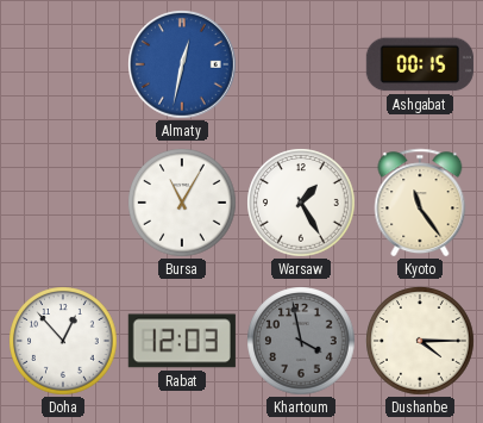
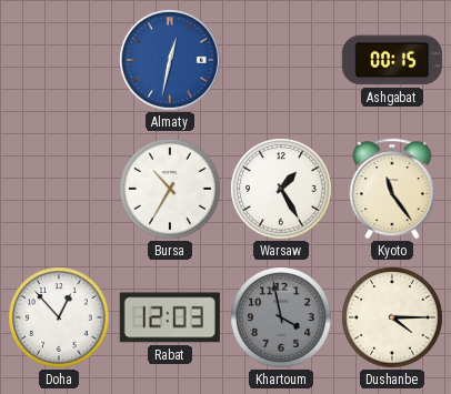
Bursa: 11:05 -> 10:35
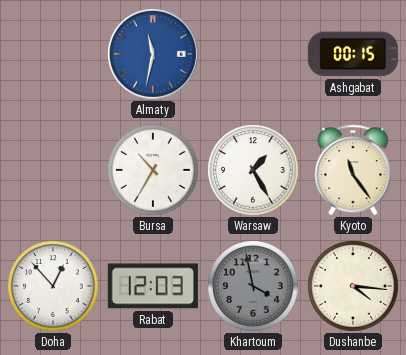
Almaty: 12:32 -> 11:32
Dushanbe: 4:15 -> 4:16
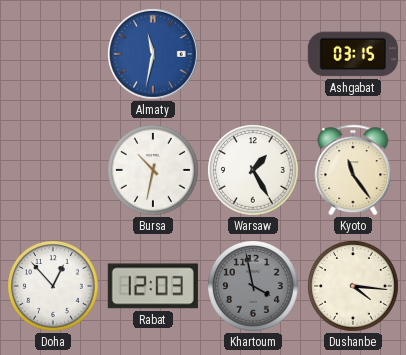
Ashgabat: 00:15 -> 03:15
Bursa: 10:35 -> 10:32
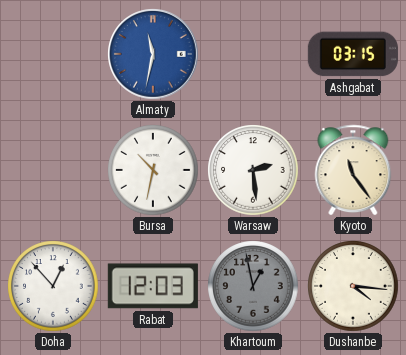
Warsaw: 1:25 -> 2:29
Khartoum: 3:58 -> 12:58
